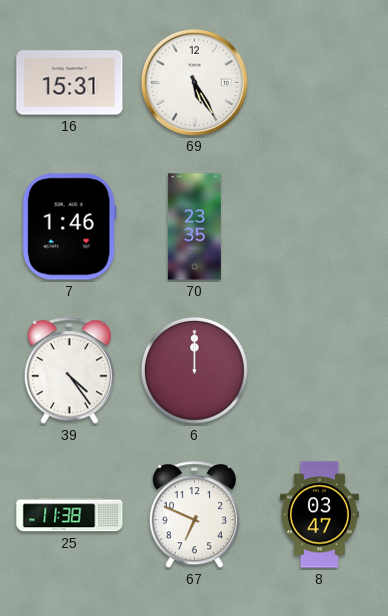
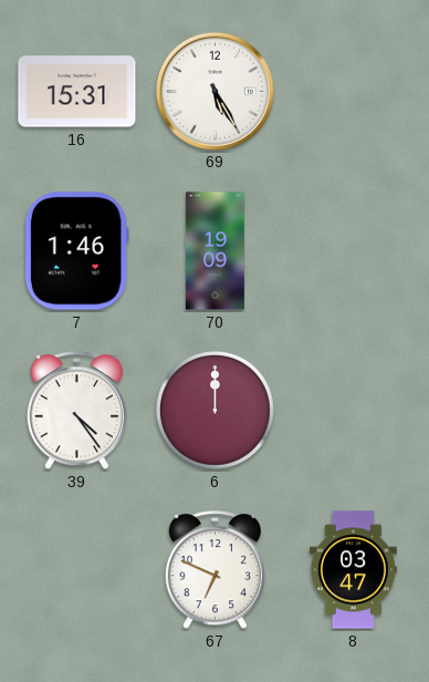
70: 23:35 -> 19:09
25: 11:38 -> none
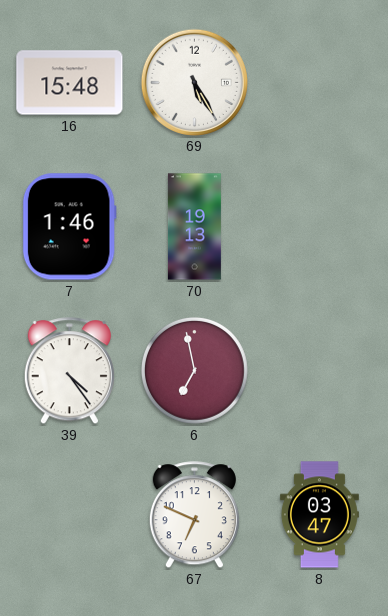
16: 15:31 -> 15:48
70: 19:09 -> 19:13
6: 12:00 -> 6:58
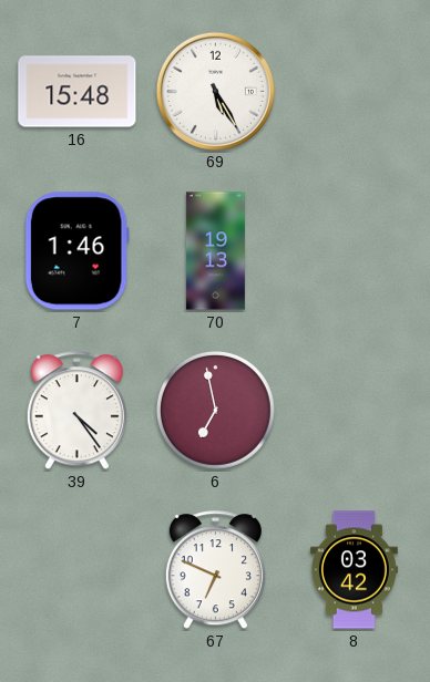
8: 03:47 -> 03:42
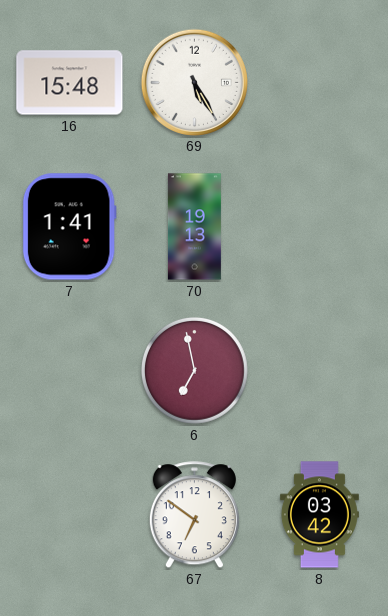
7: 1:46 -> 1:41
39: 4:24 -> none
67: 6:49 -> 6:51
